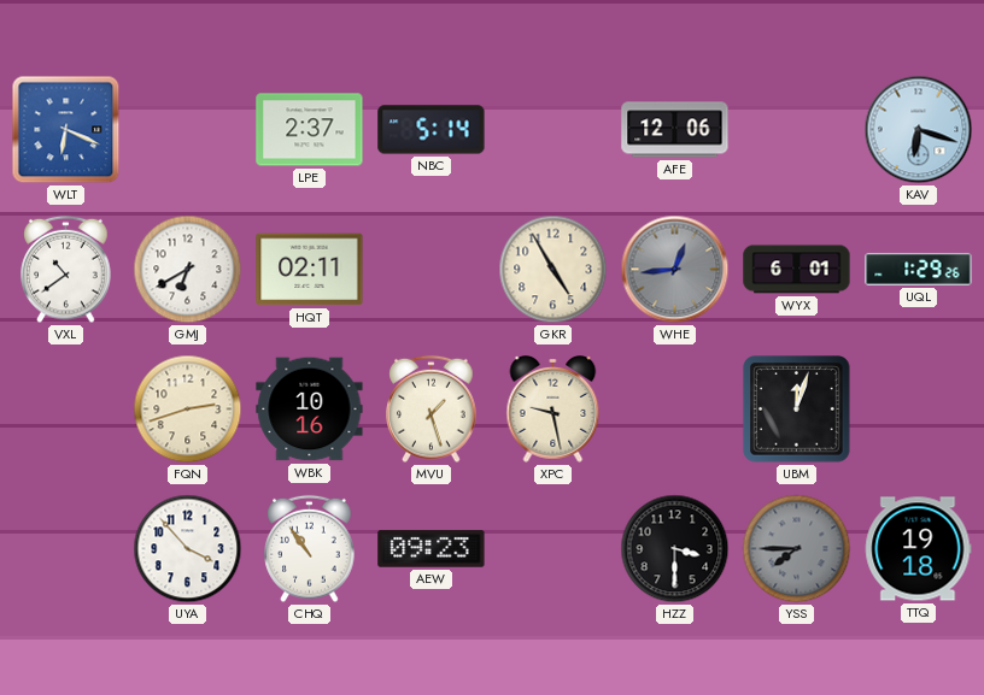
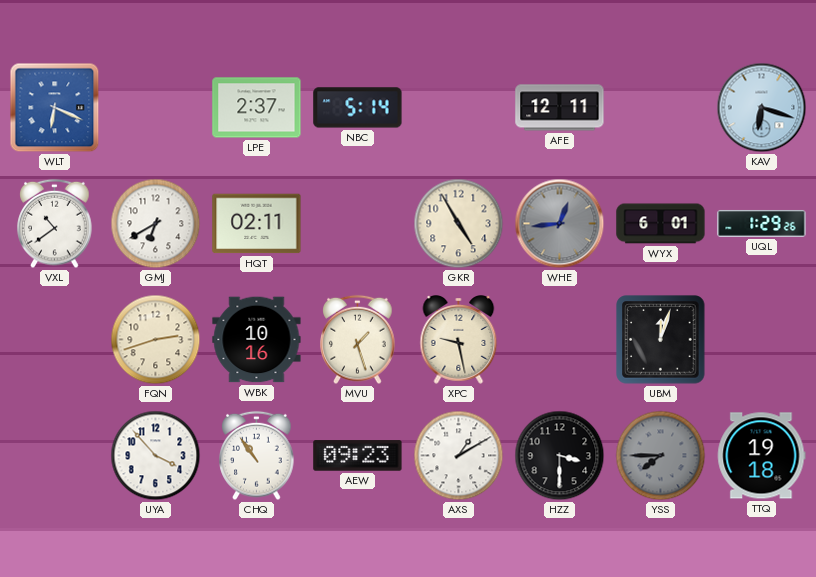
AFE: 12:06 -> 12:11
AXS: none -> 1:10
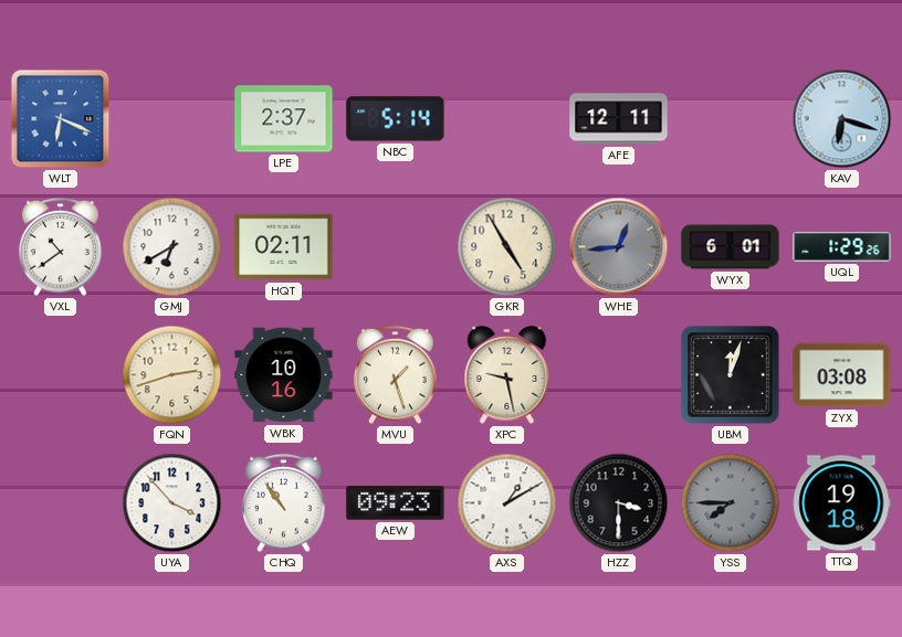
ZYX: none -> 03:08
